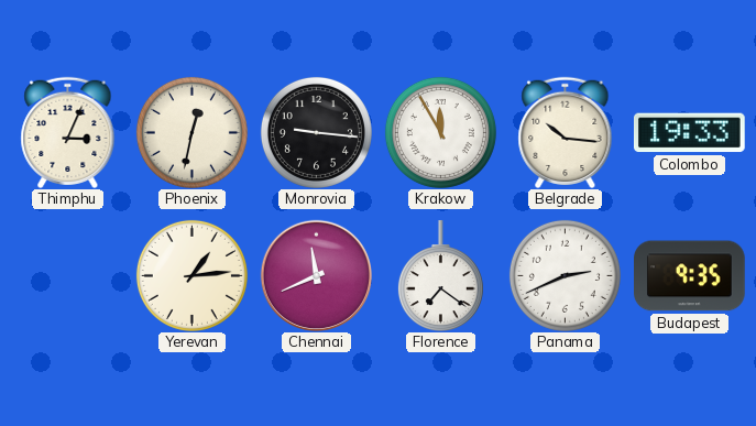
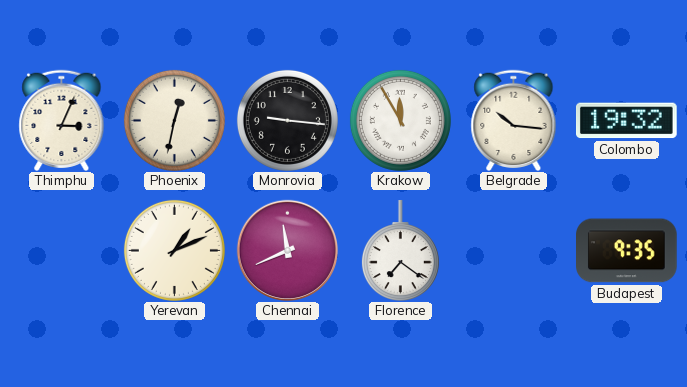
Colombo: 19:33 -> 19:32
Yerevan: 1:14 -> 1:11
Panama: 2:41 -> none
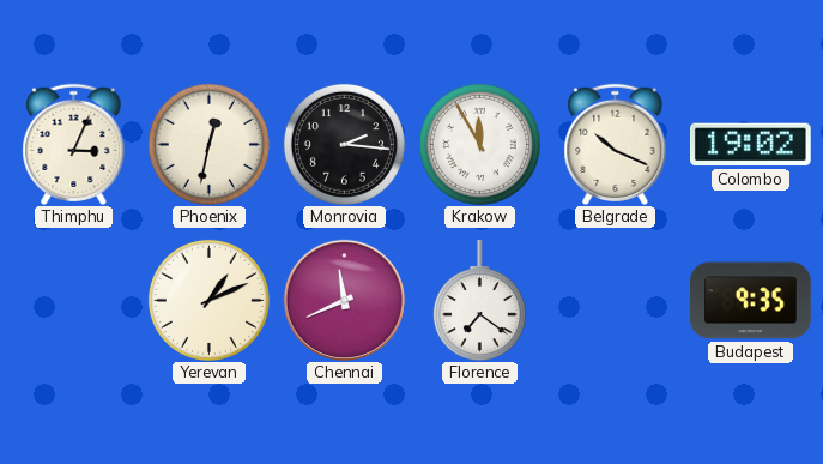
Monrovia: 9:16 -> 2:16
Belgrade: 10:16 -> 10:19
Colombo: 19:32 -> 19:02
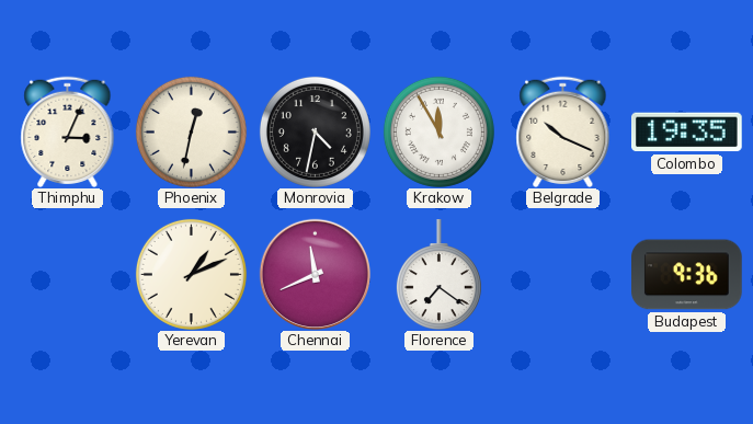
Monrovia: 2:16 -> 4:32
Colombo: 19:02 -> 19:35
Budapest: 9:35 -> 9:36
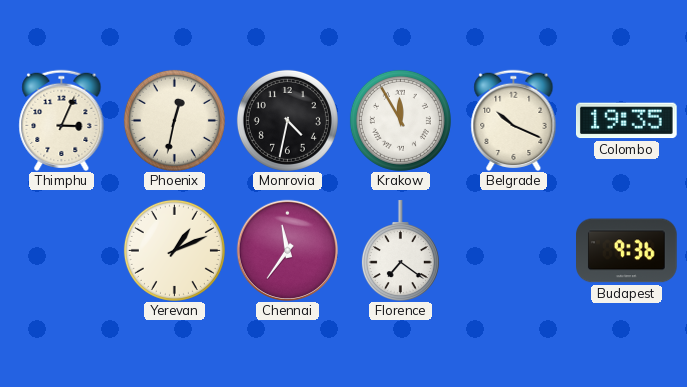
Chennai: 11:41 -> 11:36
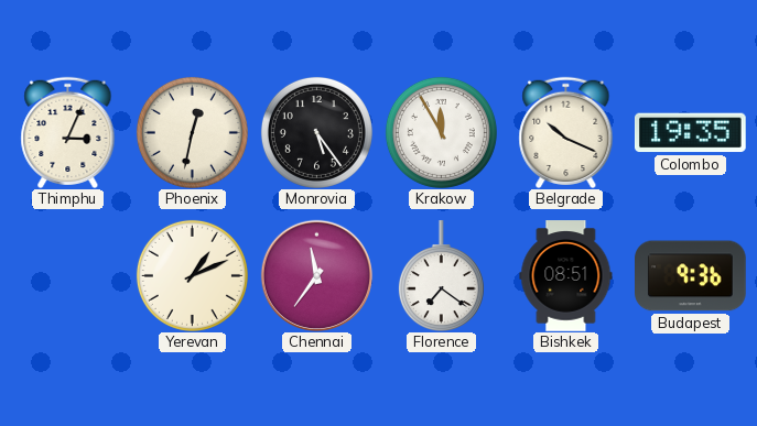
Monrovia: 4:32 -> 5:24
Bishkek: none -> 08:51
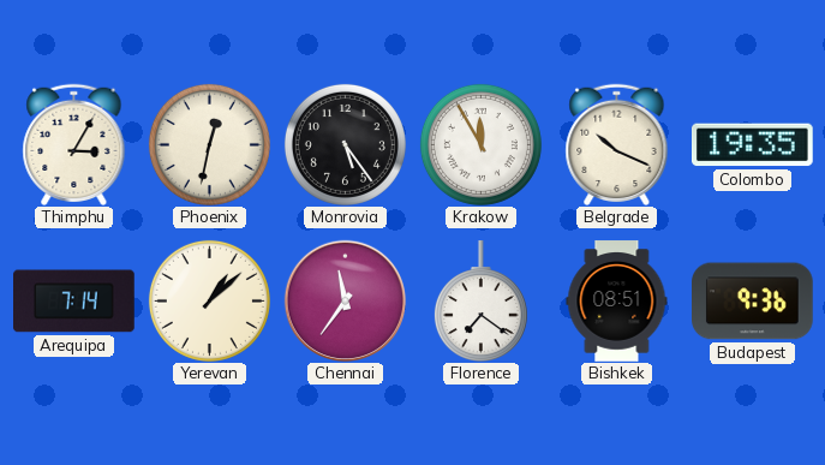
Thimphu: 3:04 -> 3:05
Arequipa: none -> 7:14
Yerevan: 1:11 -> 1:08
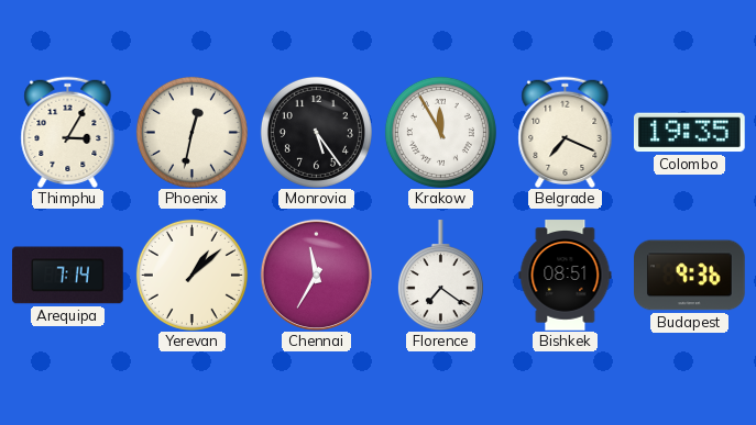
Belgrade: 10:19 -> 7:19
Chennai: 11:36 -> 11:35
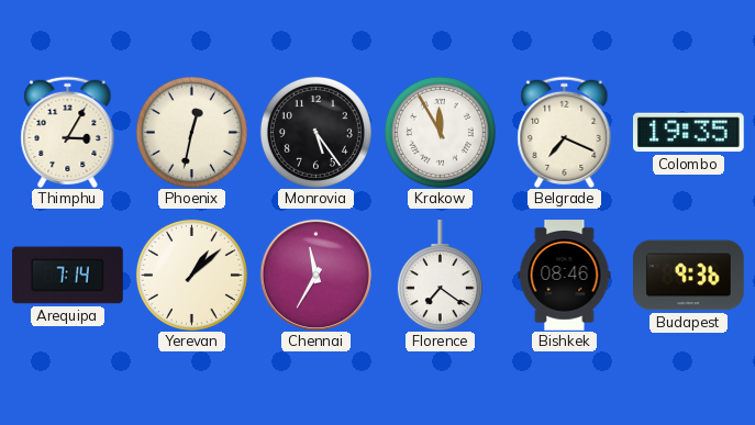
Bishkek: 08:51 -> 08:46
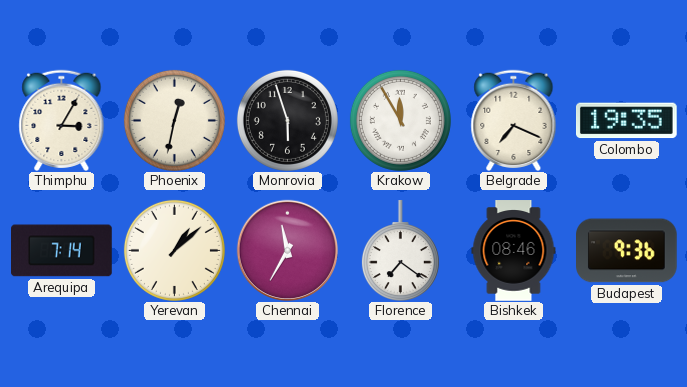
Monrovia: 5:24 -> 5:57
